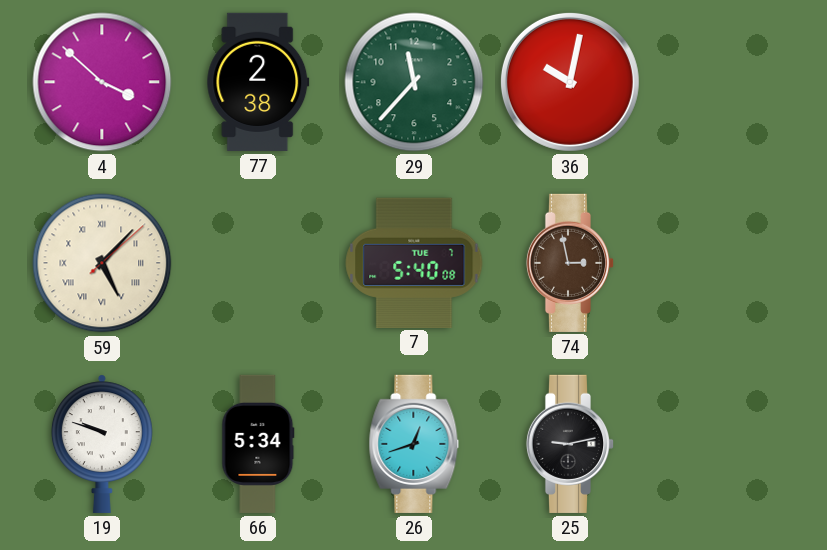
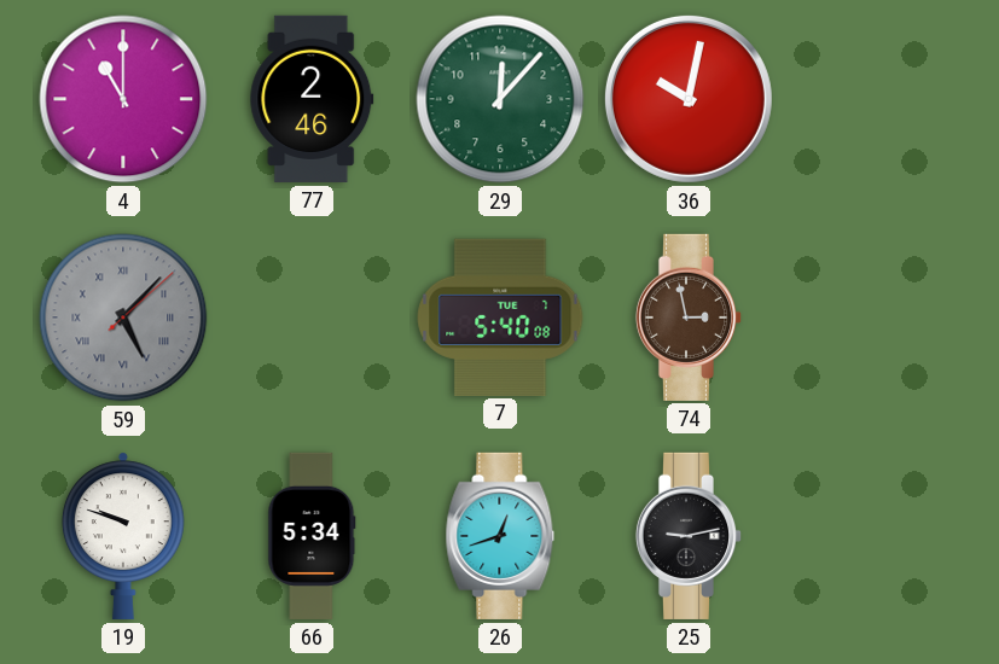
4: 3:52 -> 11:00
77: 2:38 -> 2:46
29: 11:37 -> 12:07
59 dial: cream -> grey
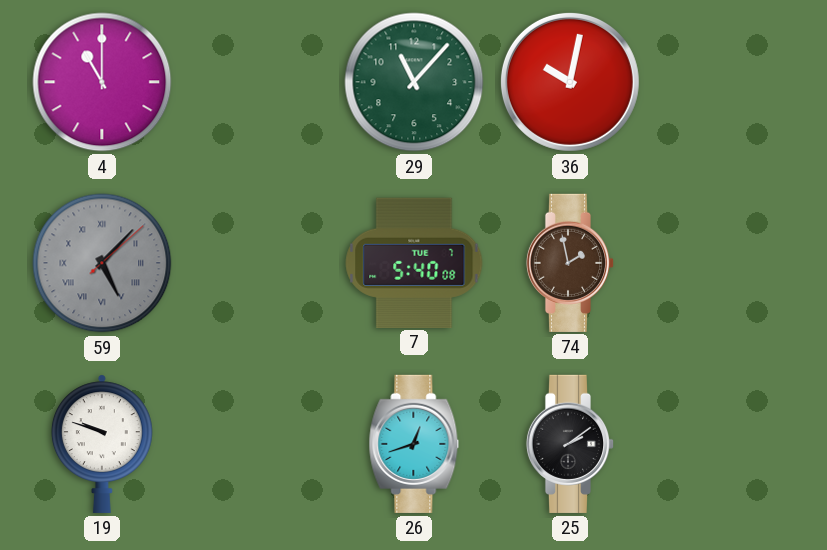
77: 2:46 -> none
29: 12:07 -> 11:07
74: 2:58 -> 1:58
66: 5:34 -> none
25: 9:13 -> 2:09
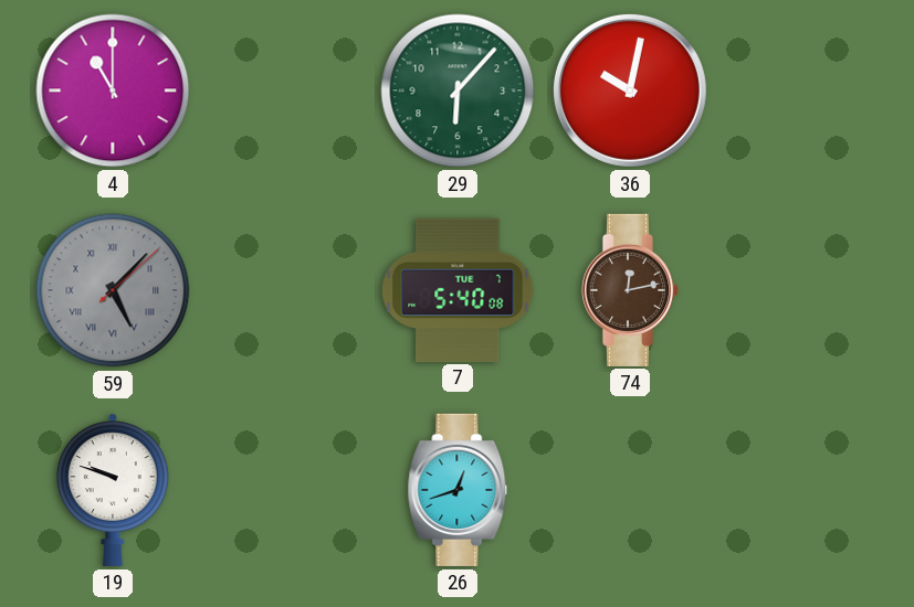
29: 11:07 -> 6:07
74: 1:58 -> 12:13
25: 2:09 -> none
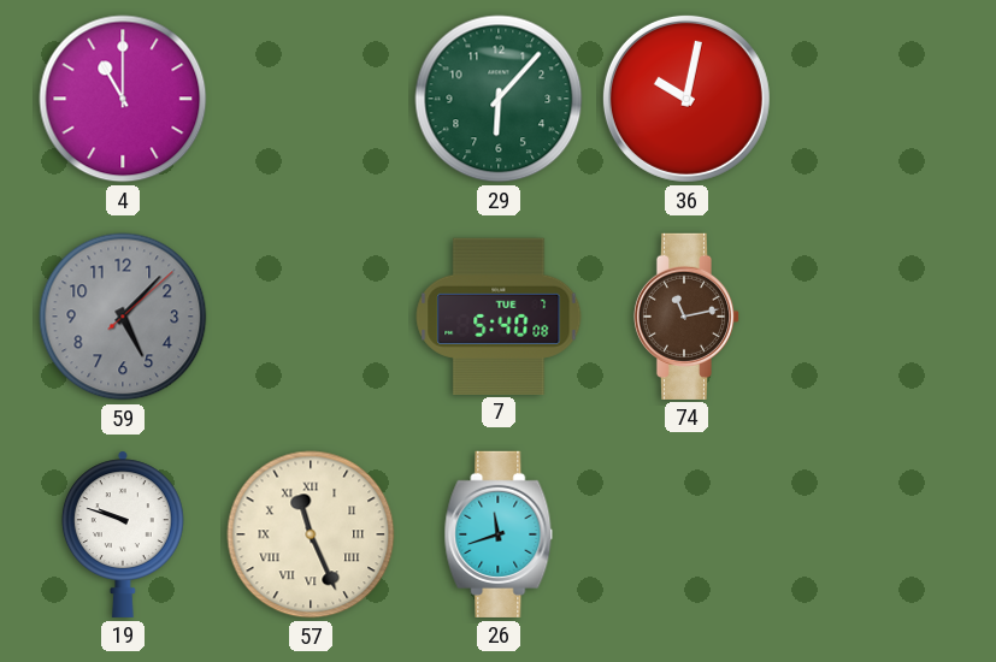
59 numerals: Roman -> Arabic
74: 12:13 -> 11:13
57: none -> 11:26
26: 12:42 -> 11:42
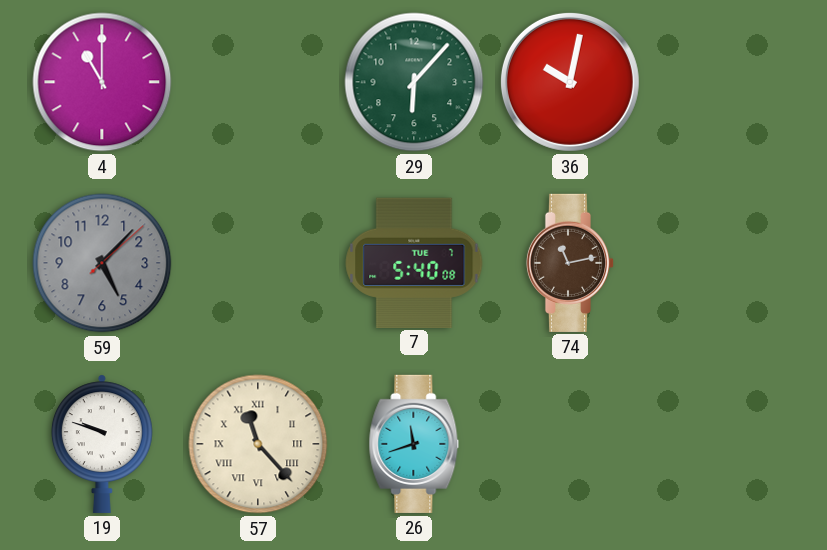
57: 11:26 -> 11:23
